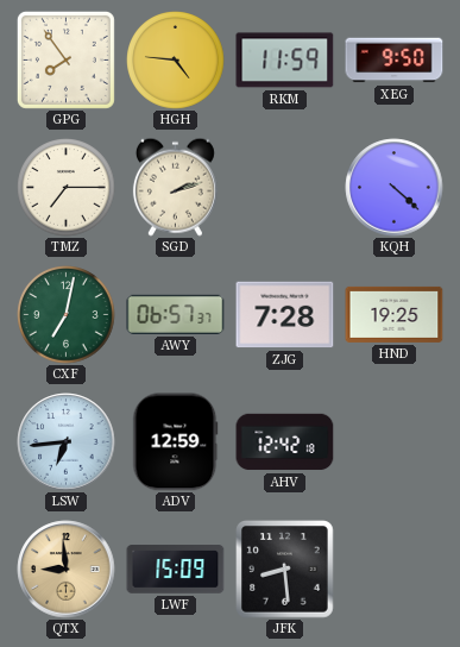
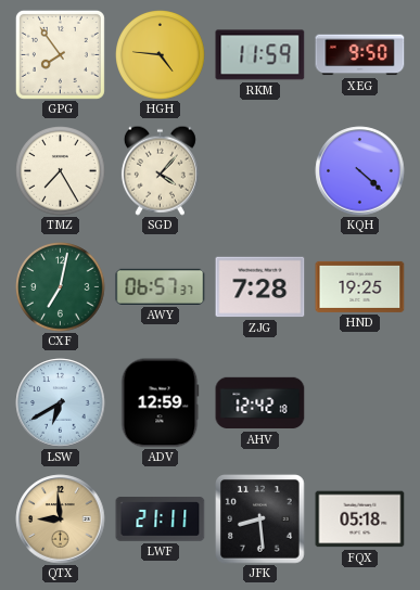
TMZ: 7:15 -> 7:25
SGD: 2:12 -> 4:07
LSW: 6:44 -> 6:40
LWF: 15:09 -> 21:11
FQX: none -> 05:18
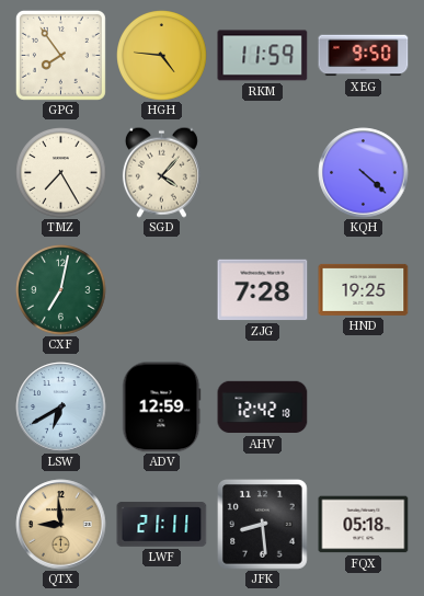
AWY: 06:57 -> none
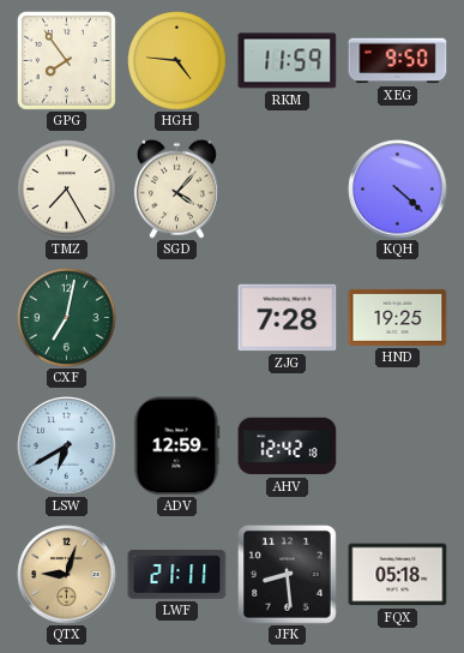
QTX: 8:59 -> 9:03
